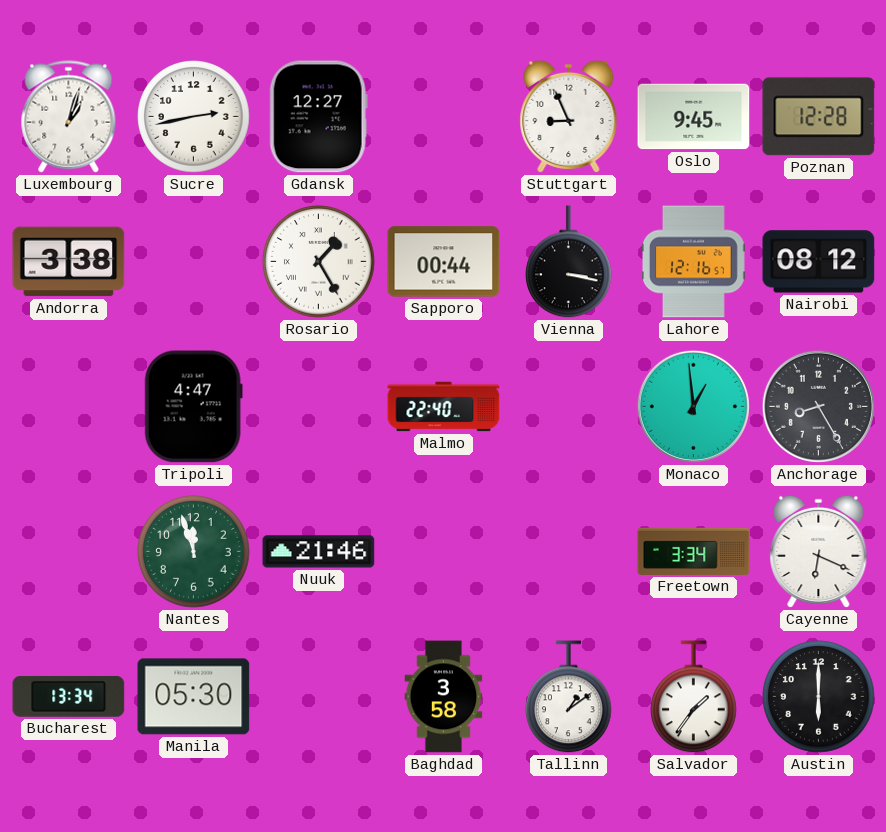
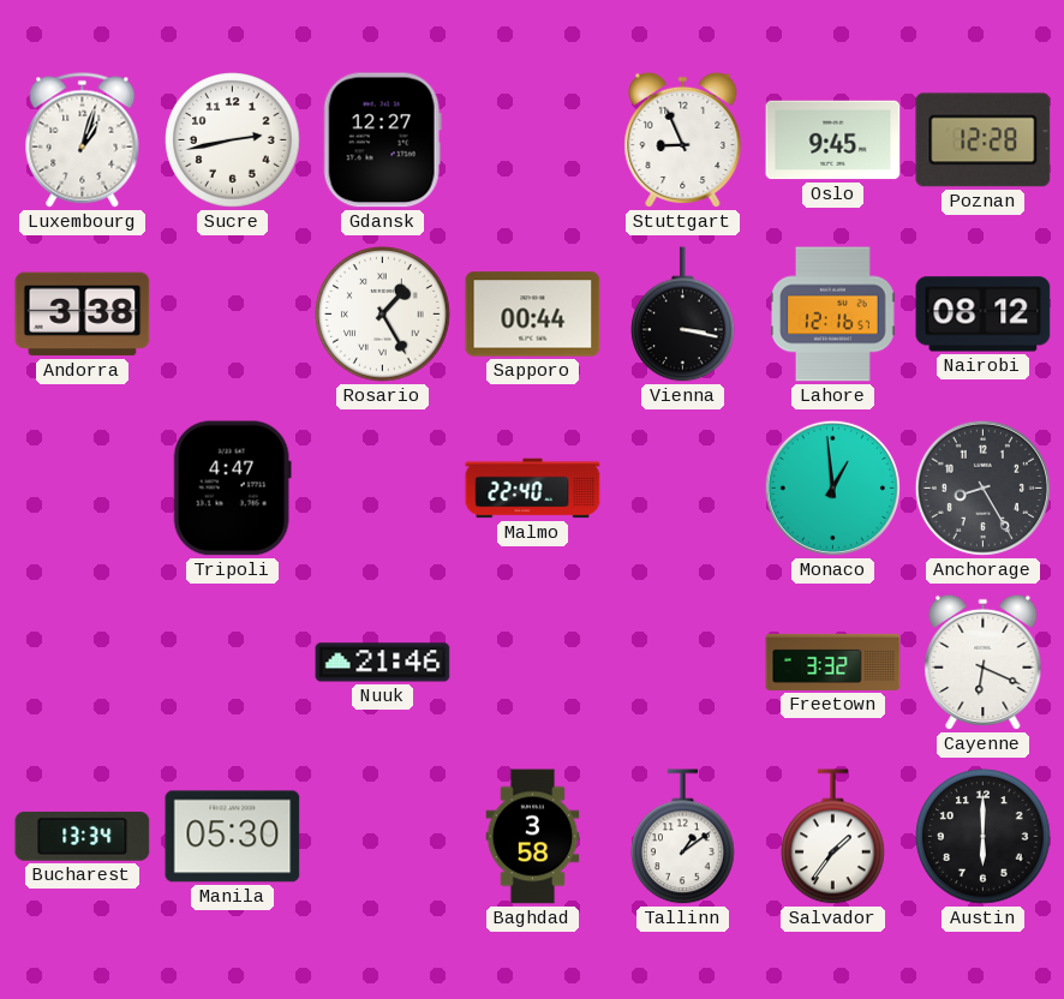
Nantes: 11:57 -> none
Freetown: 3:34 -> 3:32
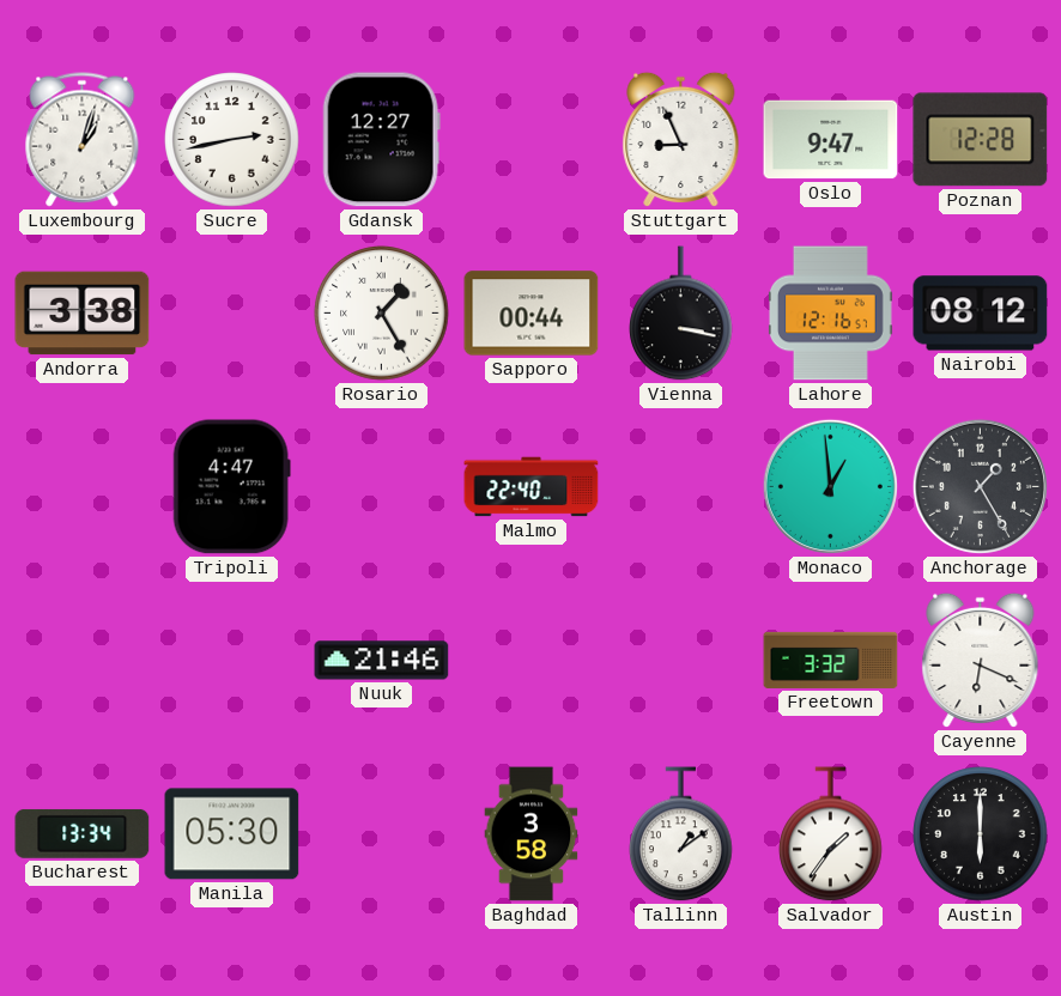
Oslo: 9:45 -> 9:47
Anchorage: 8:25 -> 1:25
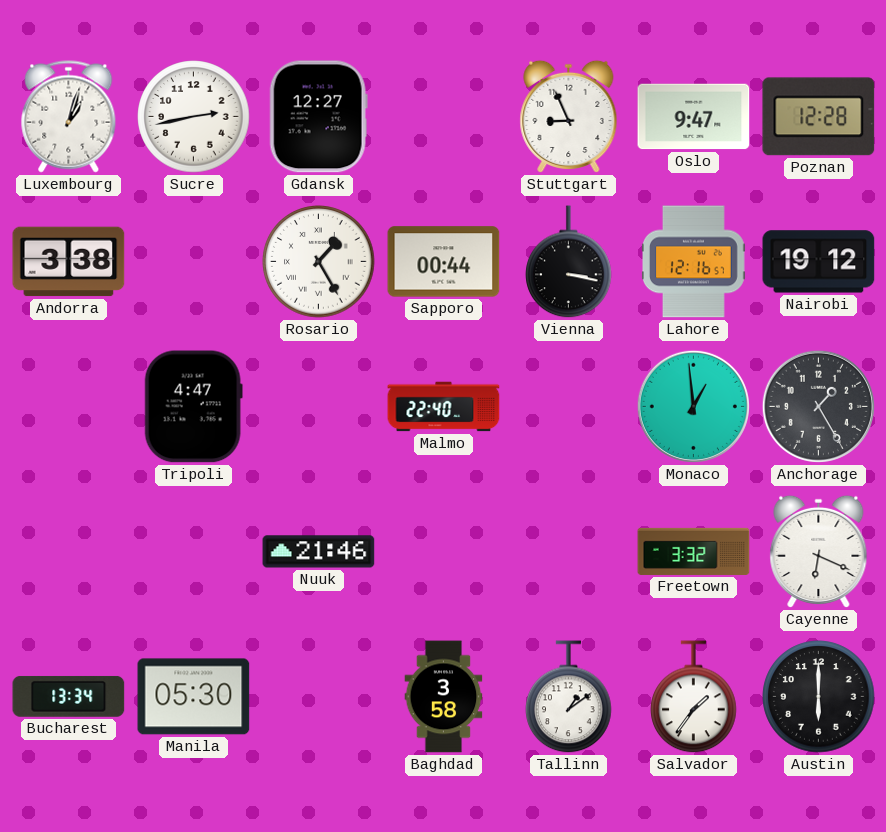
Nairobi: 08:12 -> 19:12
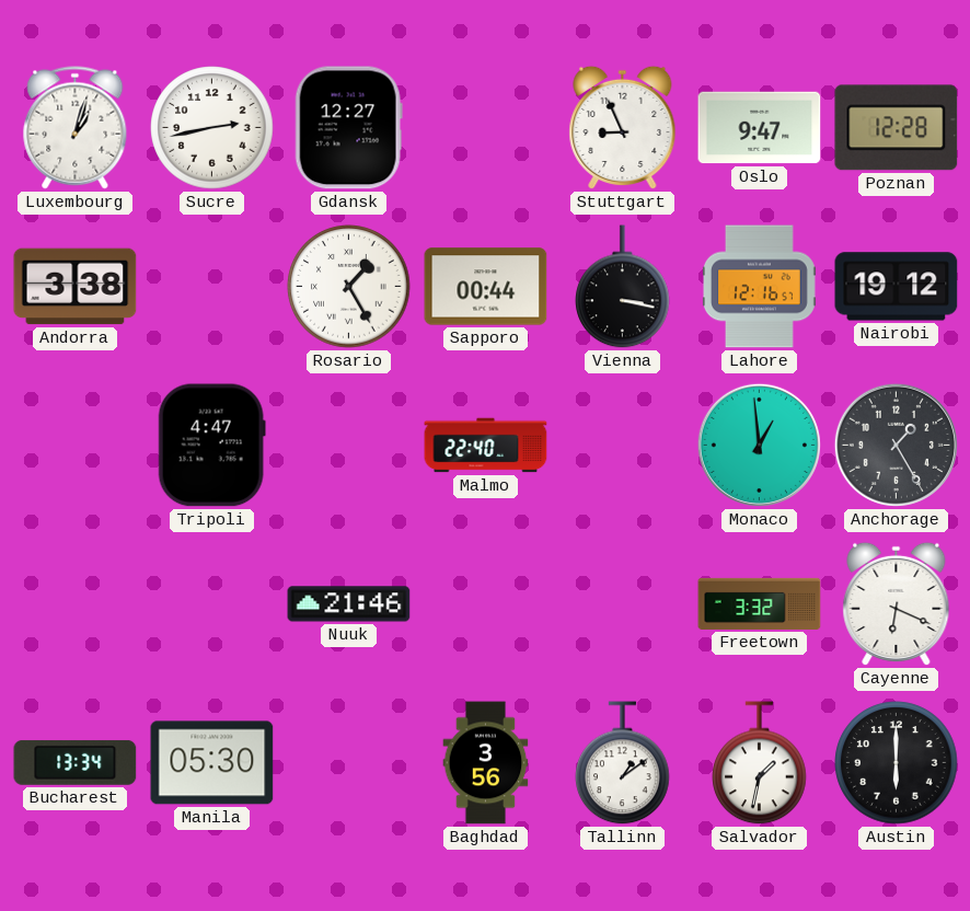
Baghdad: 3:58 -> 3:56
Salvador: 1:36 -> 1:32
